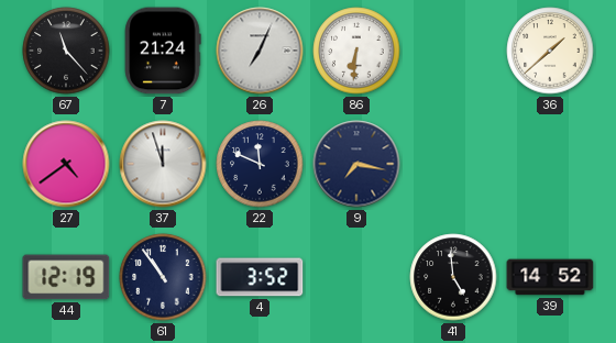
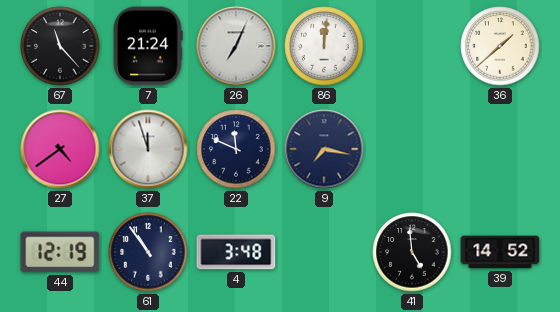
86: 6:31 -> 12:01
4: 3:52 -> 3:48
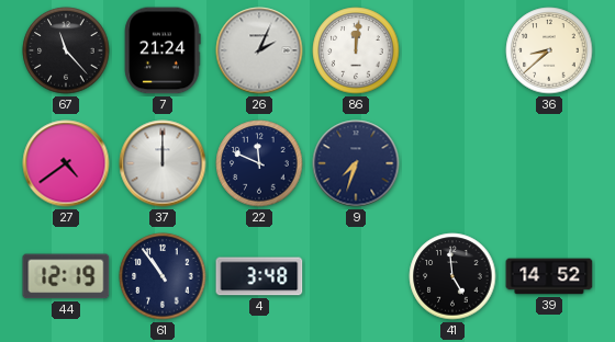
26: 7:04 -> 2:04
36: 1:38 -> 8:38
37: 11:57 -> 12:00
9: 7:17 -> 7:33
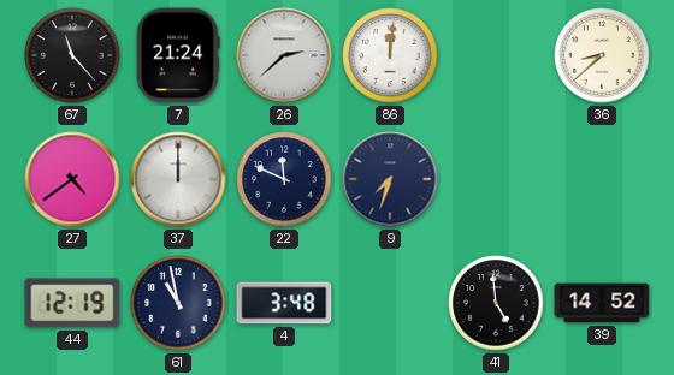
26: 2:04 -> 2:38
61: 10:54 -> 10:58
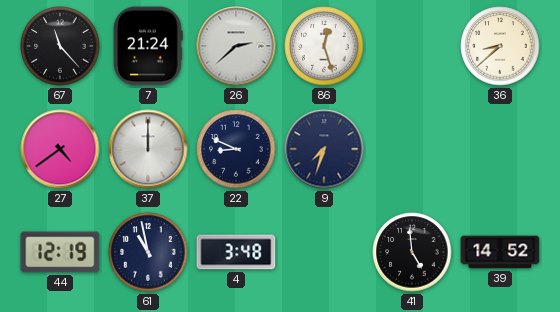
86: 12:01 -> 12:27
22: 11:49 -> 8:49
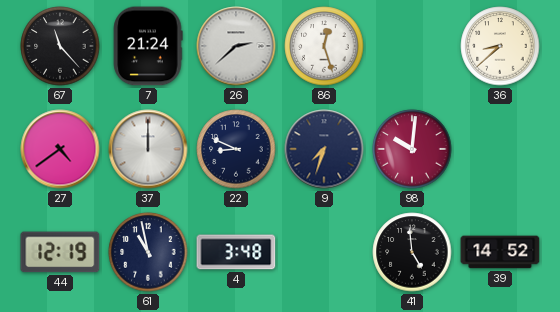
98: none -> 10:01
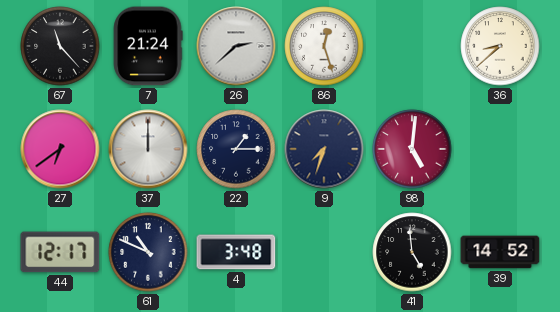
27: 4:39 -> 6:39
22: 8:49 -> 1:15
98: 10:01 -> 5:01
44: 12:19 -> 12:17
61: 10:58 -> 10:49
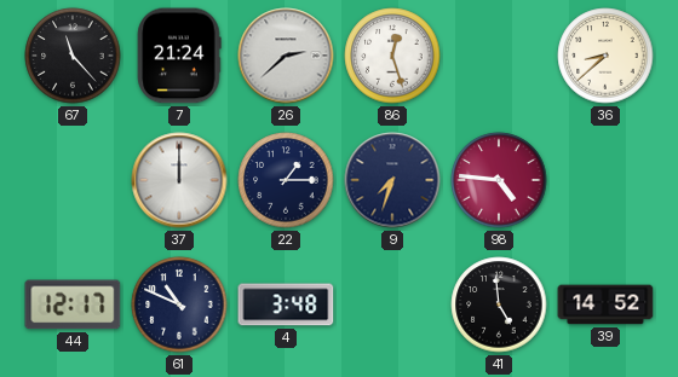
27: 6:39 -> none
98: 5:01 -> 4:46
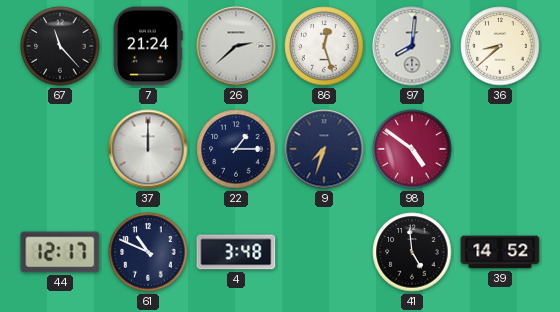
97: none -> 8:01
98: 4:46 -> 4:51
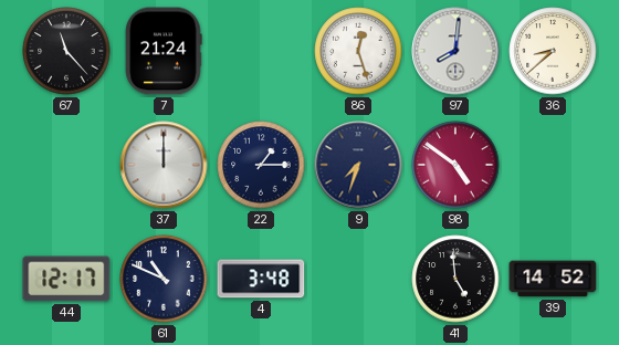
26: 2:38 -> none
